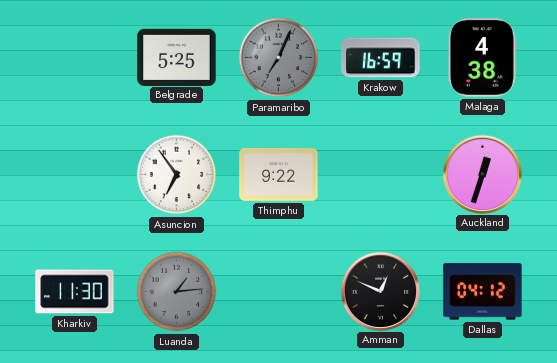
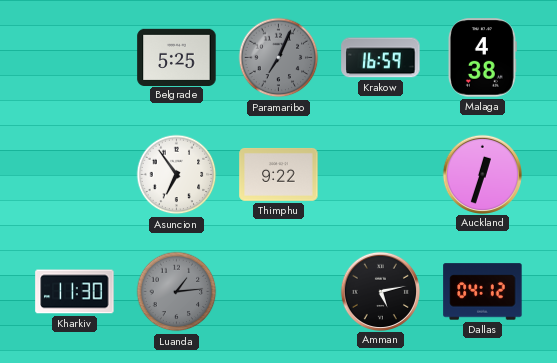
Amman: 12:49 -> 5:13
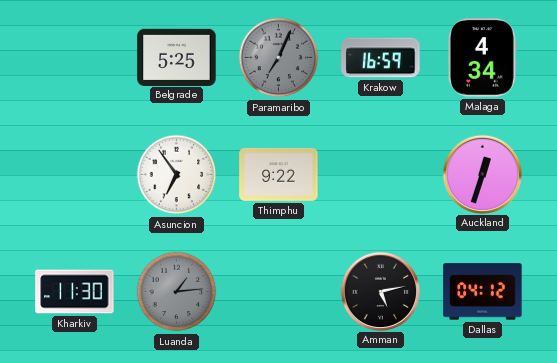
Malaga: 4:38 -> 4:34
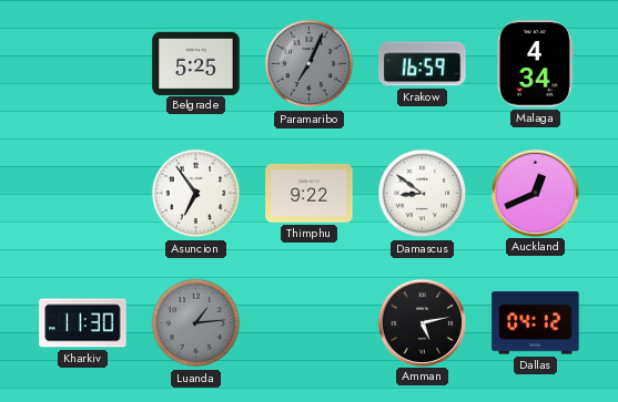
Damascus: none -> 8:51
Auckland: 12:33 -> 12:41
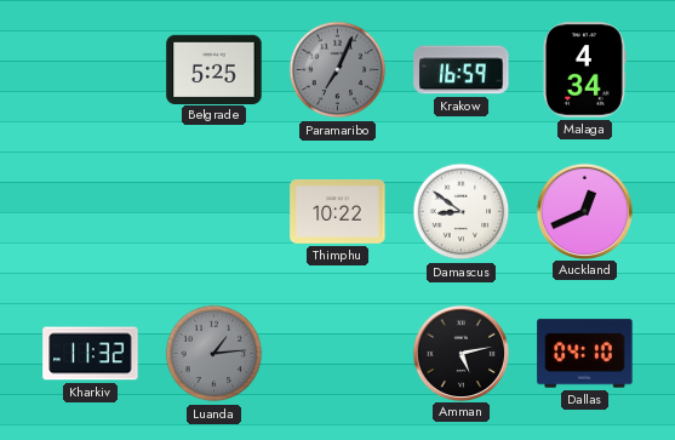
Asuncion: 6:54 -> none
Thimphu: 9:22 -> 10:22
Kharkiv: 11:30 -> 11:32
Dallas: 04:12 -> 04:10
